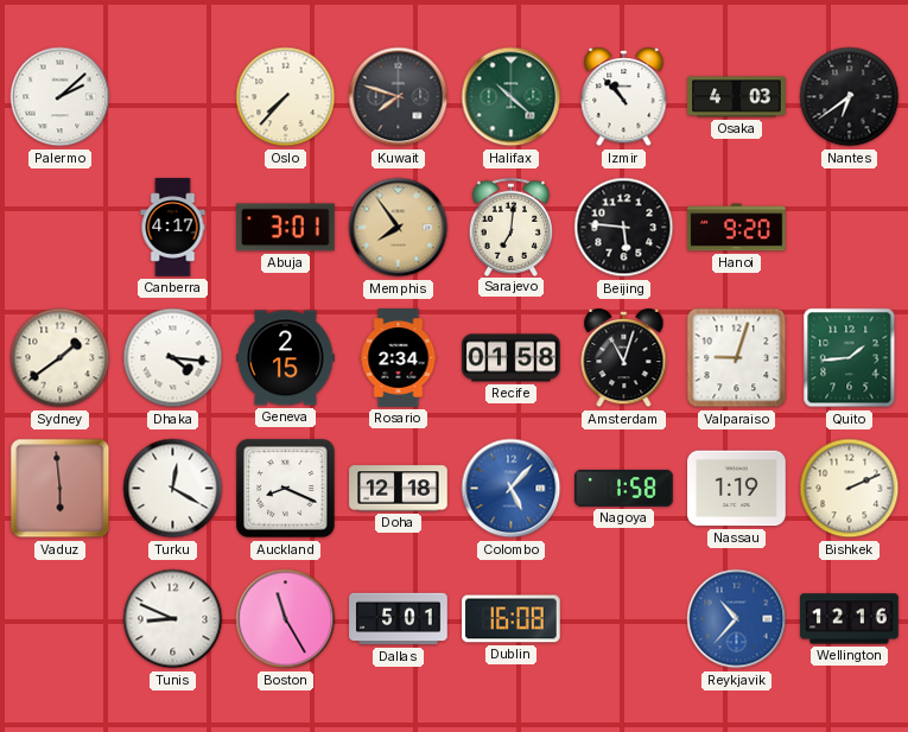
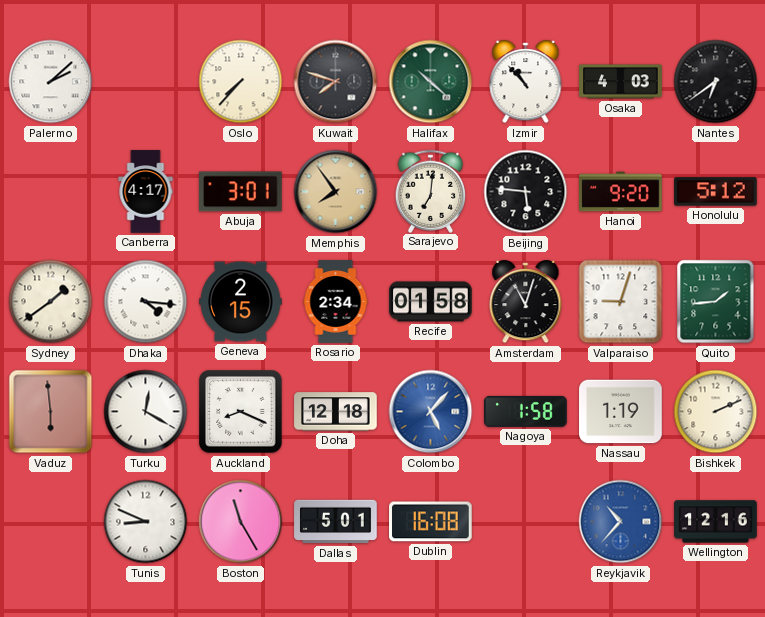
Honolulu: none -> 5:12
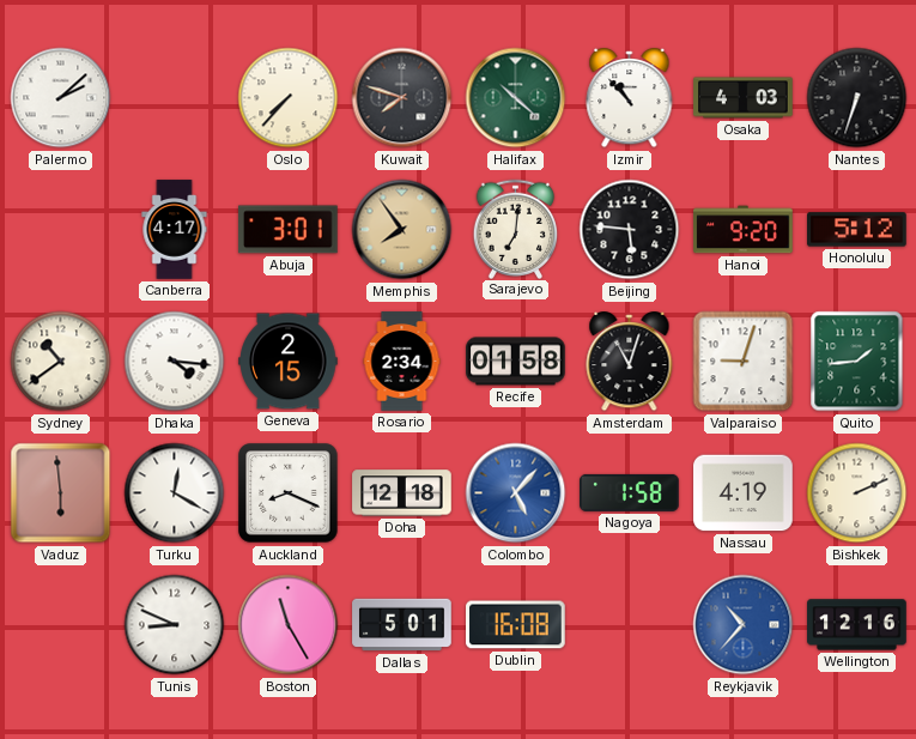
Nantes: 6:39 -> 6:33
Sydney: 1:39 -> 10:39
Nassau: 1:19 -> 4:19
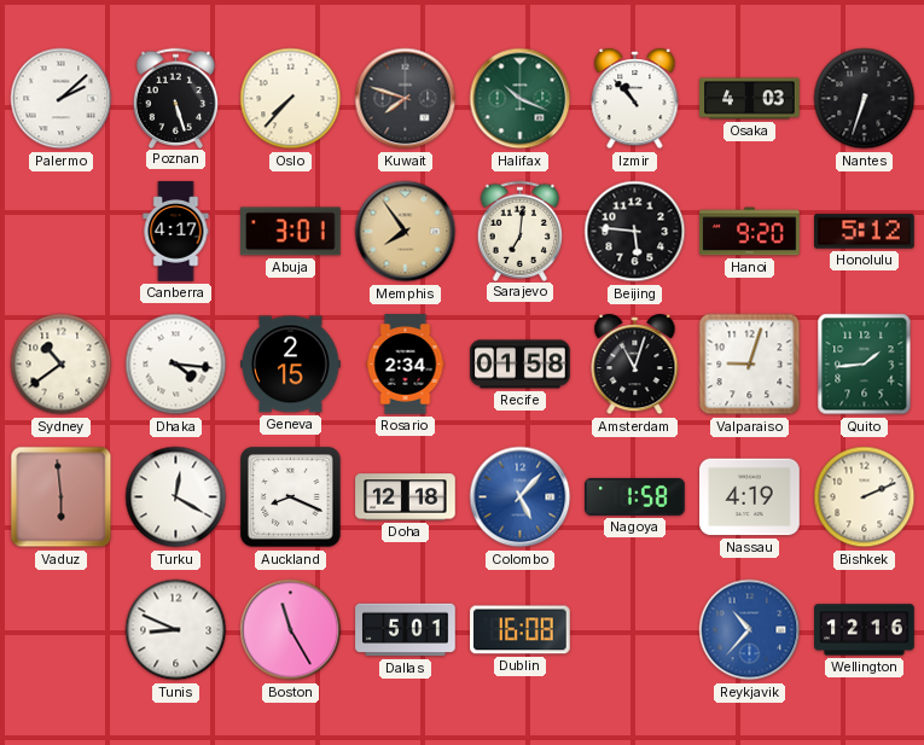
Poznan: none -> 5:27
Halifax: 10:22 -> 10:19
